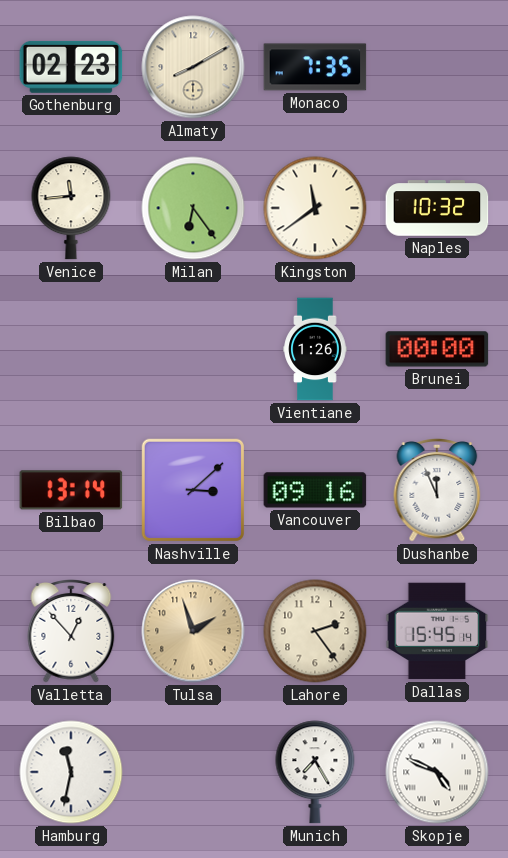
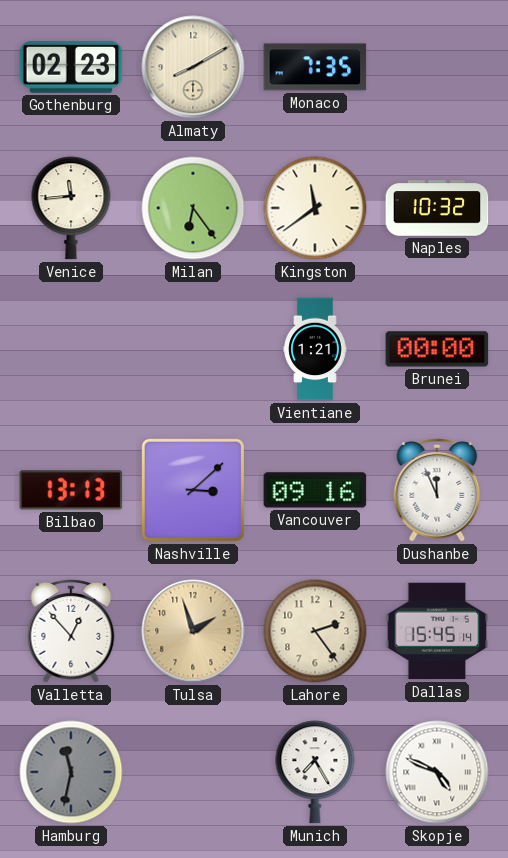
Vientiane: 1:26 -> 1:21
Bilbao: 13:14 -> 13:13
Hamburg dial: white -> grey
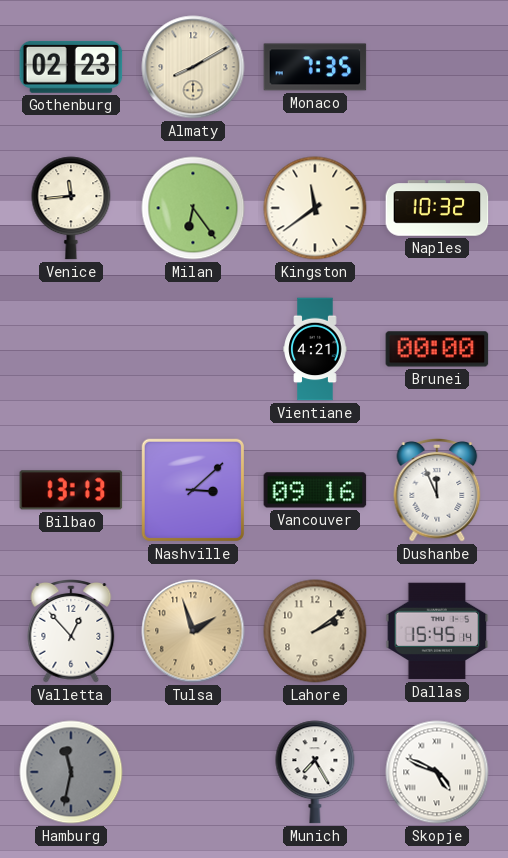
Vientiane: 1:21 -> 4:21
Lahore: 2:24 -> 2:09
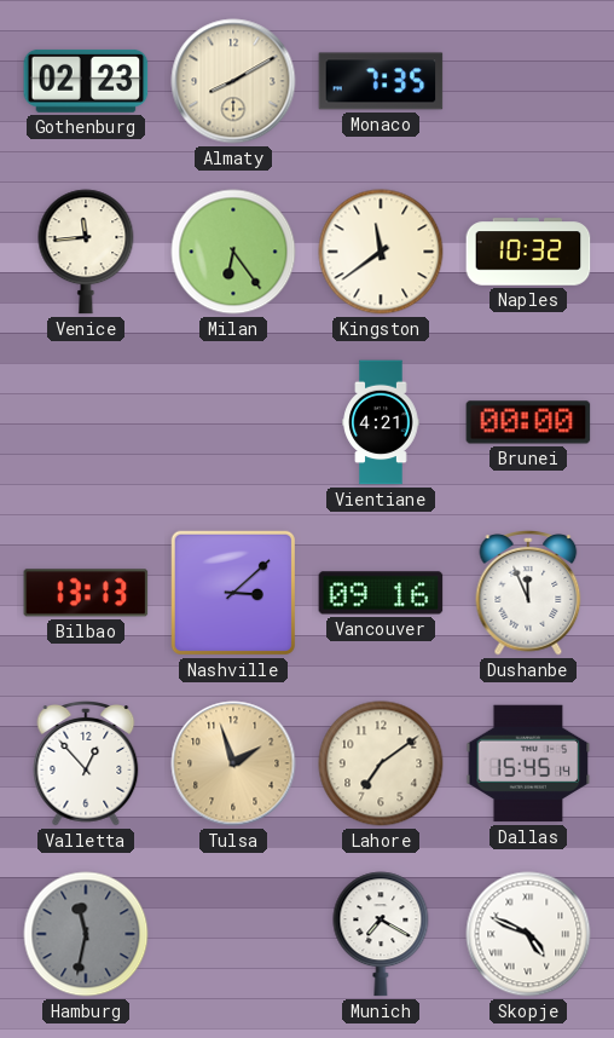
Lahore: 2:09 -> 7:09
Munich: 7:25 -> 7:20
